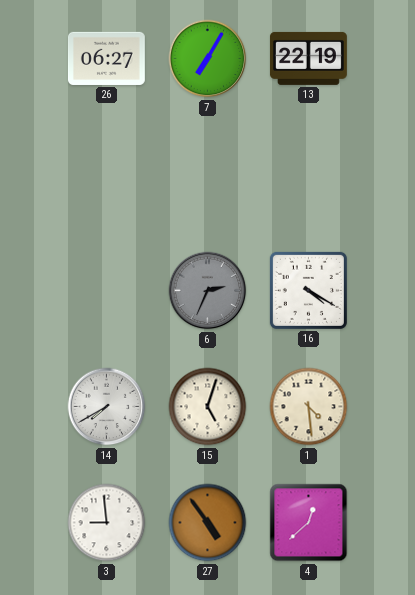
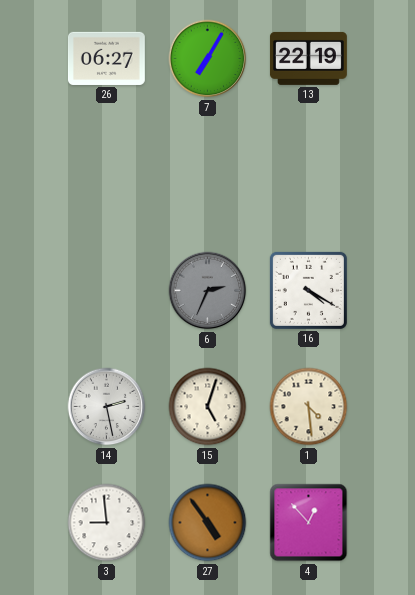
14: 7:40 -> 2:28
4: 12:38 -> 12:53
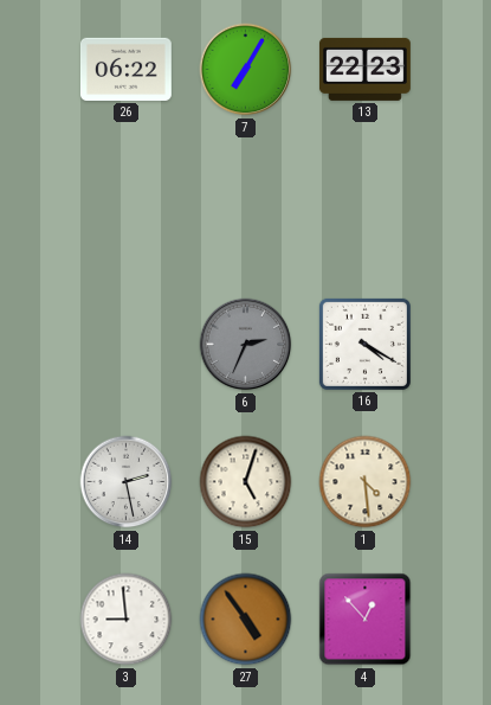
26: 06:27 -> 06:22
13: 22:19 -> 22:23
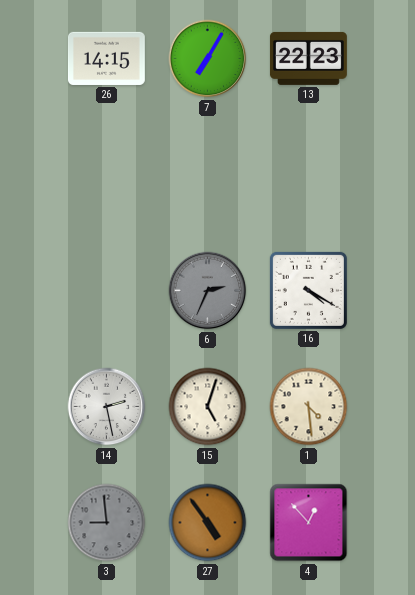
26: 06:22 -> 14:15
3 dial: white -> grey
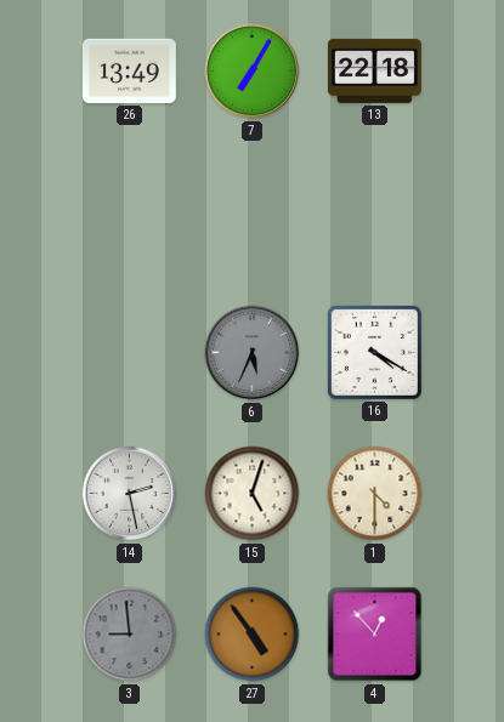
26: 14:15 -> 13:49
13: 22:23 -> 22:18
6: 2:34 -> 5:34
1: 4:29 -> 4:30
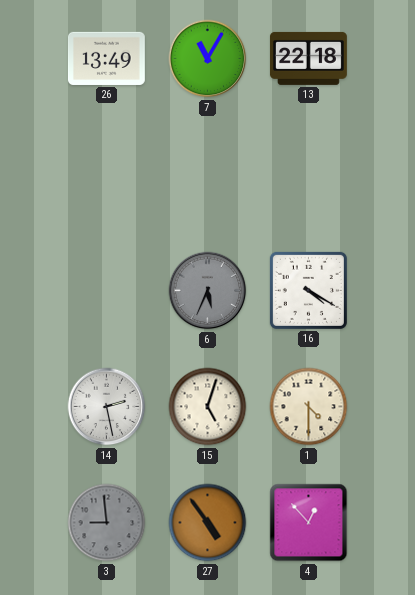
7: 7:05 -> 11:05
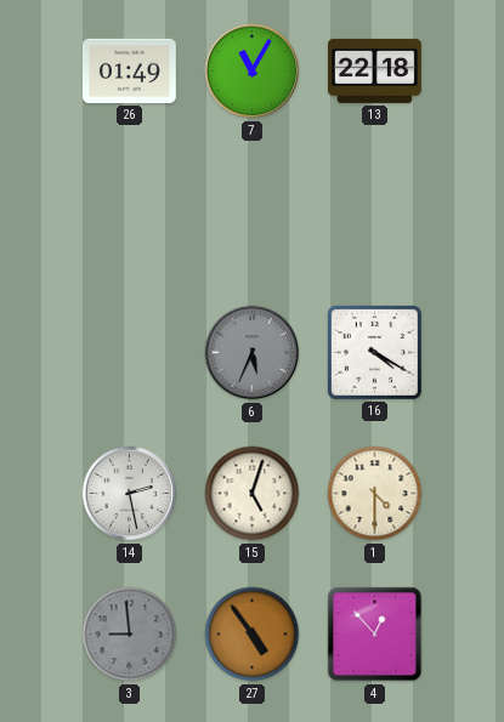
26: 13:49 -> 01:49
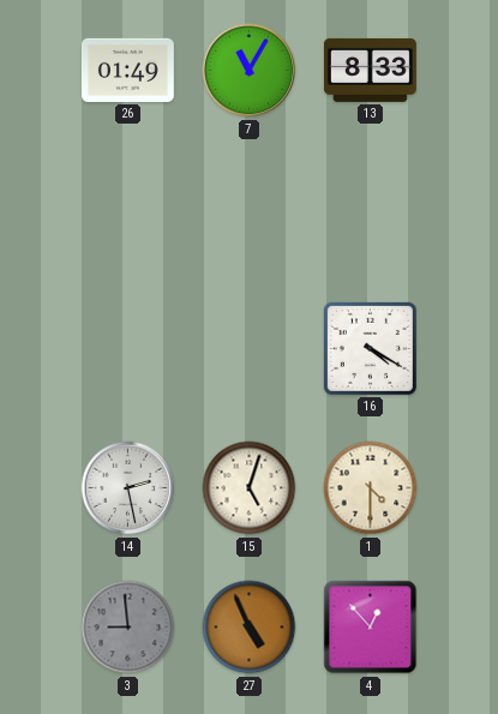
13: 22:18 -> 8:33
6: 5:34 -> none
27: 4:54 -> 4:56
